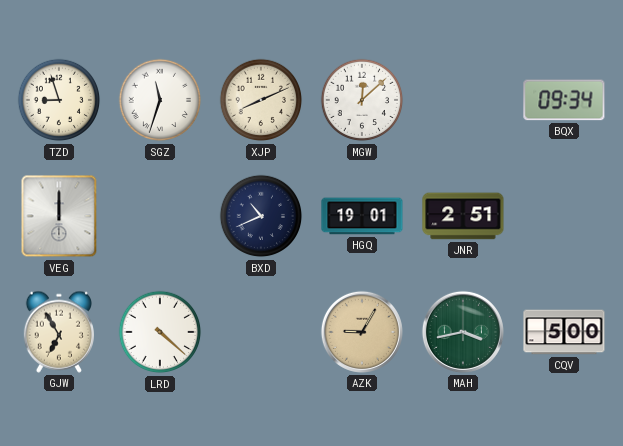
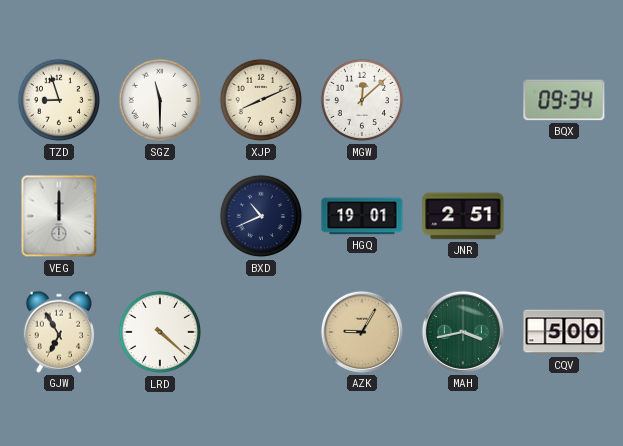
SGZ: 11:33 -> 11:30
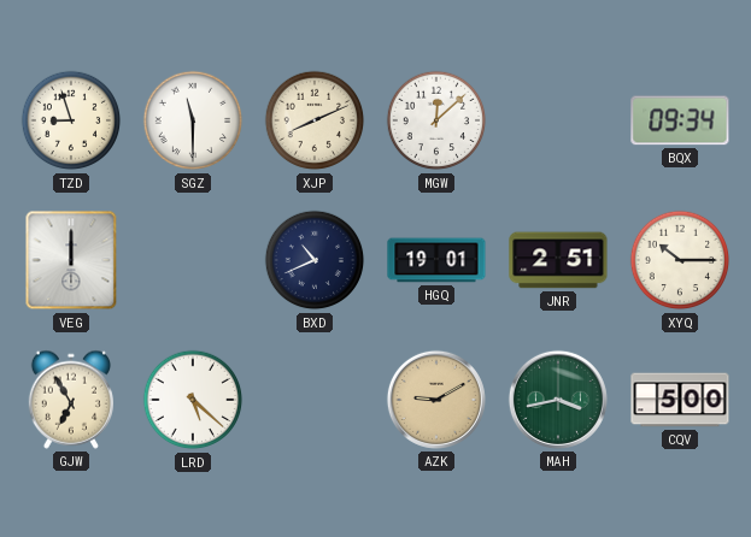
XYQ: none -> 10:15
LRD: 4:22 -> 5:22
AZK: 9:05 -> 9:10
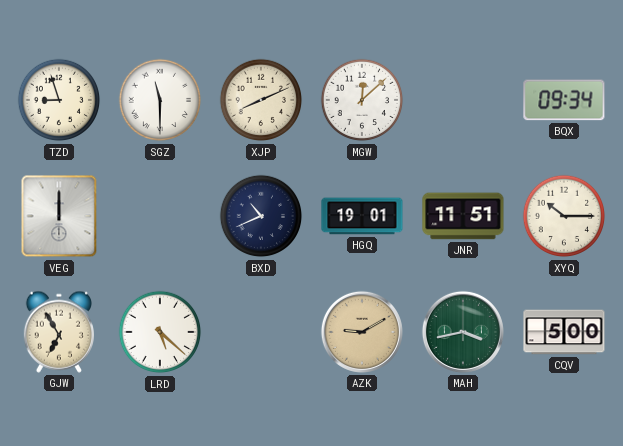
JNR: 2:51 -> 11:51
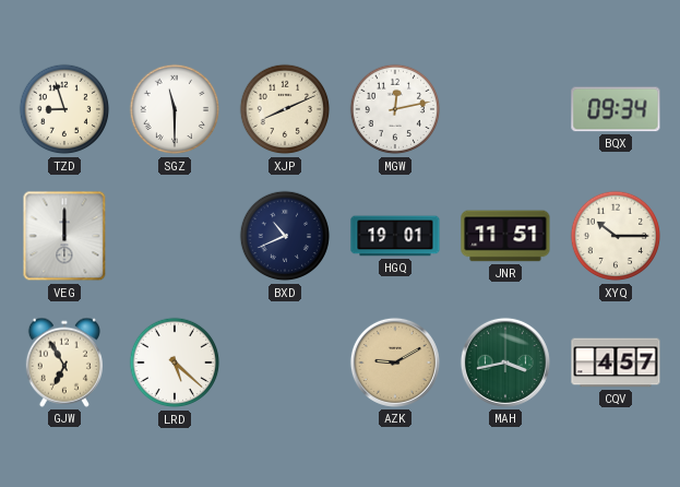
MGW: 12:08 -> 12:13
CQV: 5:00 -> 4:57
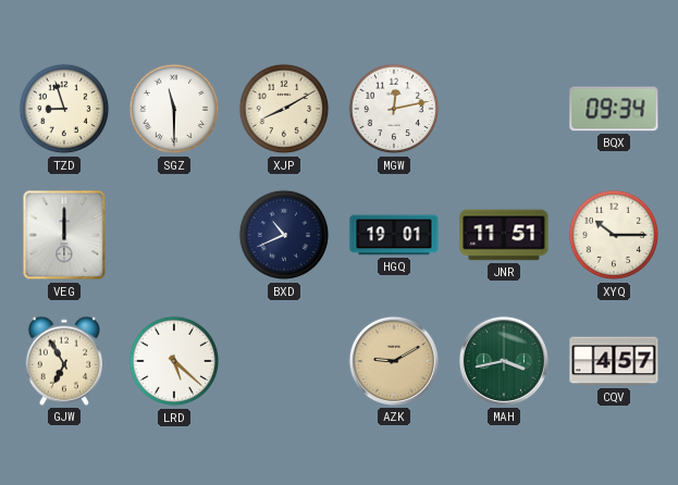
XJP: 8:11 -> 8:10
